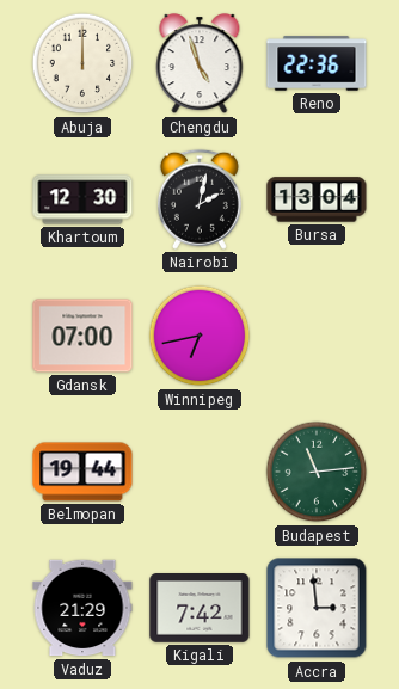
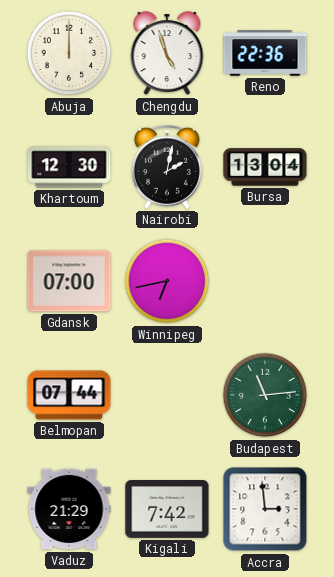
Belmopan: 19:44 -> 07:44
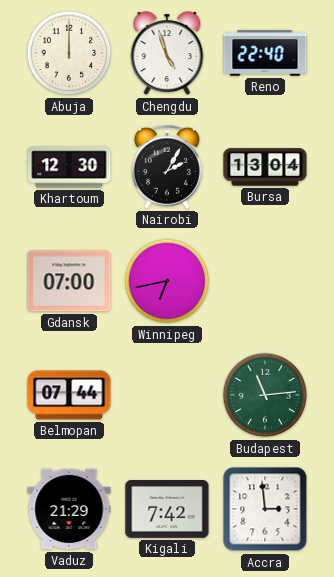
Reno: 22:36 -> 22:40
Nairobi: 2:02 -> 2:05
